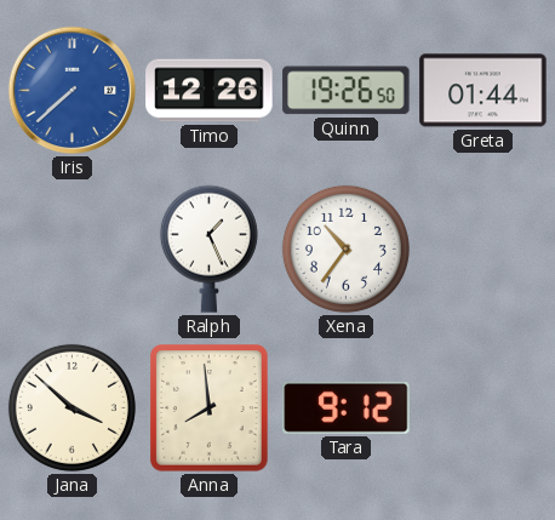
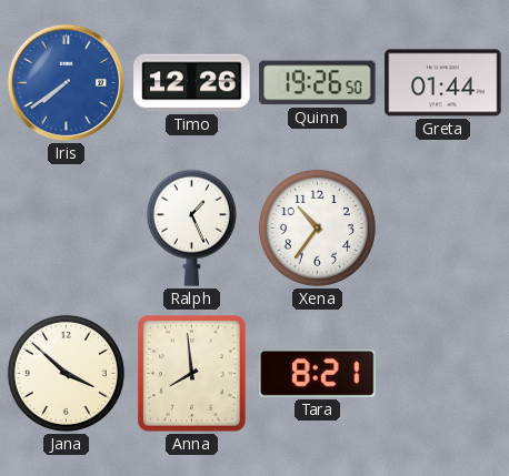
Iris: 7:38 -> 7:39
Tara: 9:12 -> 8:21
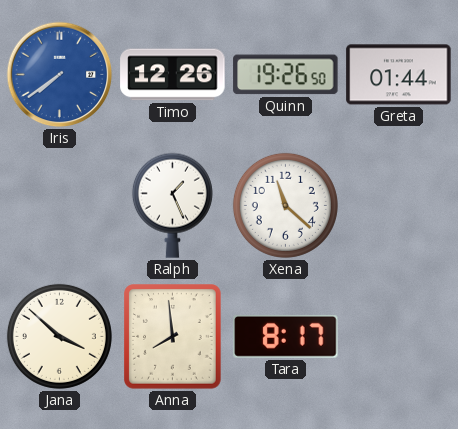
Xena: 10:36 -> 11:22
Tara: 8:21 -> 8:17
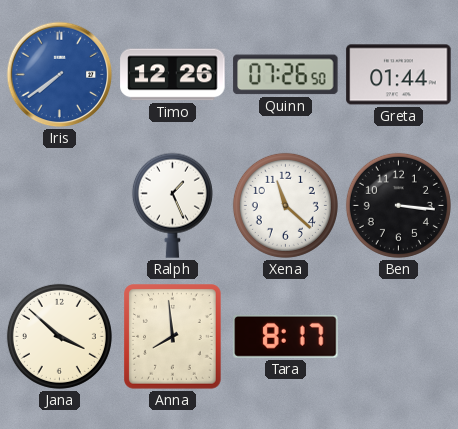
Quinn: 19:26 -> 07:26
Ben: none -> 3:16
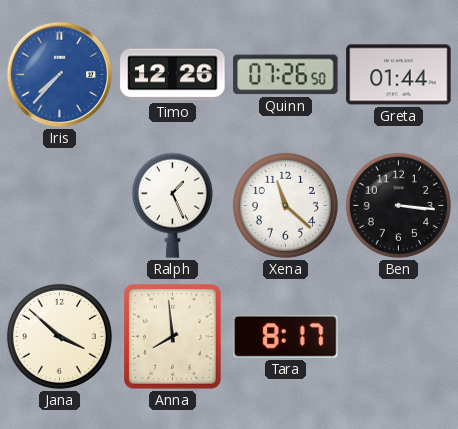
Iris: 7:39 -> 7:37
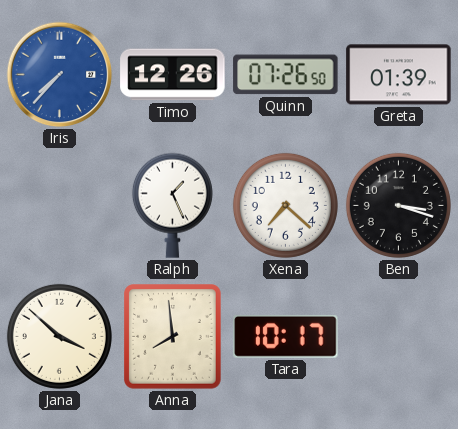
Greta: 01:44 -> 01:39
Xena: 11:22 -> 7:22
Ben: 3:16 -> 3:18
Tara: 8:17 -> 10:17
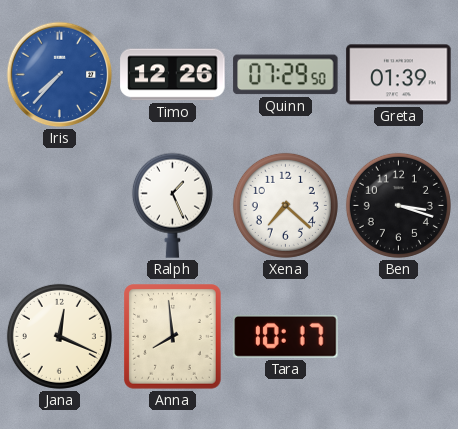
Quinn: 07:26 -> 07:29
Jana: 3:52 -> 12:19
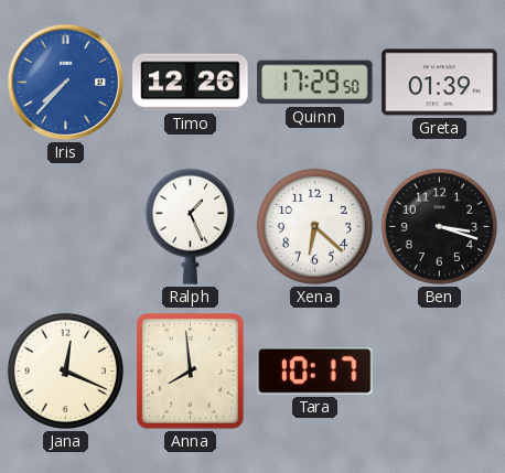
Quinn: 07:29 -> 17:29
Xena: 7:22 -> 6:22
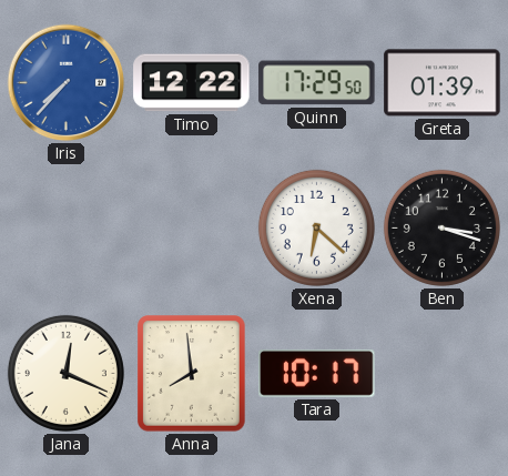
Timo: 12:26 -> 12:22
Ralph: 1:26 -> none
